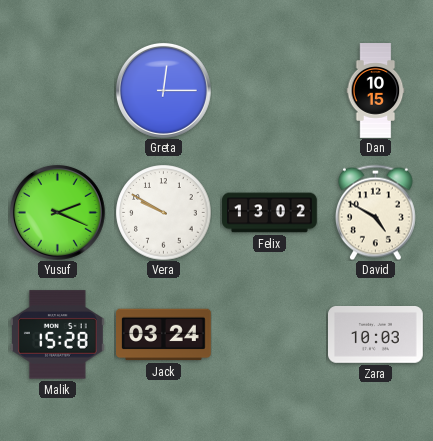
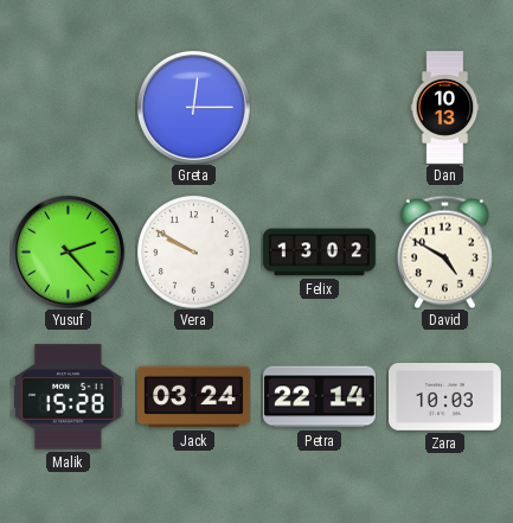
Dan: 10:15 -> 10:13
Yusuf: 2:19 -> 2:23
Petra: none -> 22:14
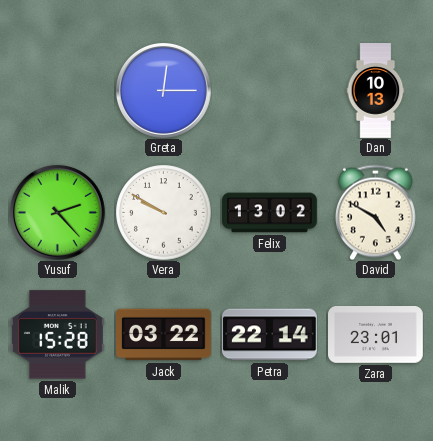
Jack: 03:24 -> 03:22
Zara: 10:03 -> 23:01
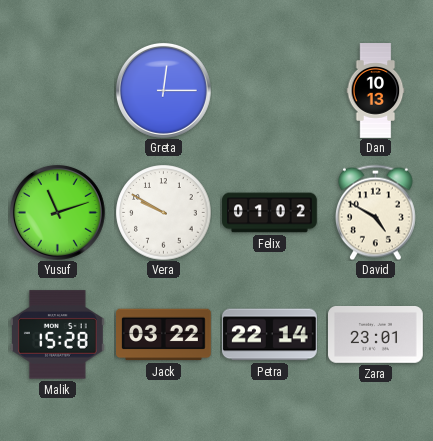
Yusuf: 2:23 -> 11:12
Felix: 13:02 -> 01:02
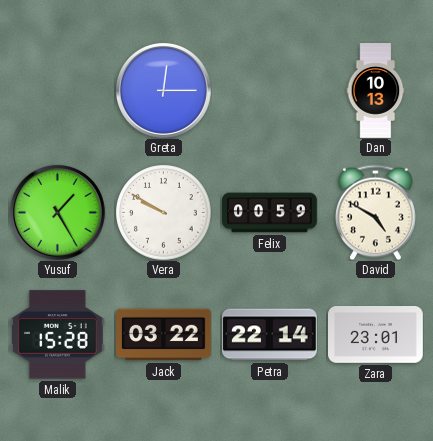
Yusuf: 11:12 -> 1:25
Felix: 01:02 -> 00:59
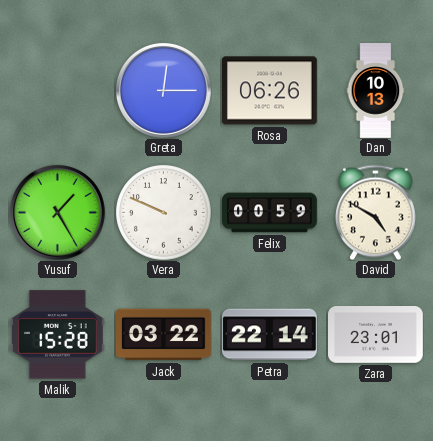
Rosa: none -> 06:26
Vera: 9:50 -> 9:49
